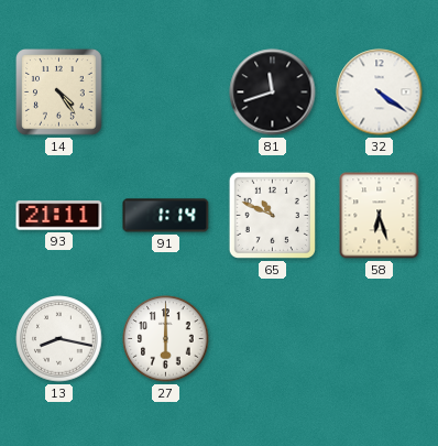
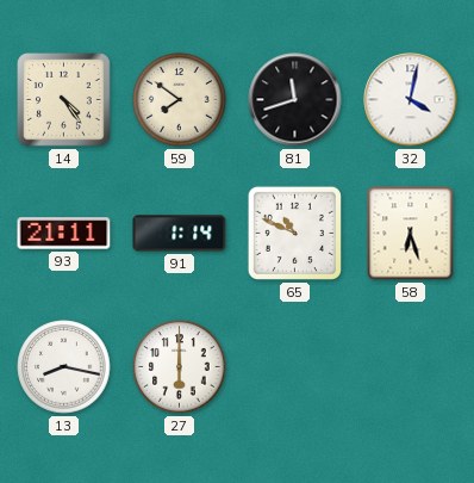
59: none -> 7:51
32: 4:21 -> 4:02
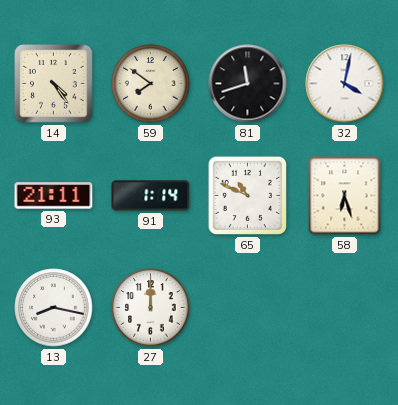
27: 6:00 -> 12:00
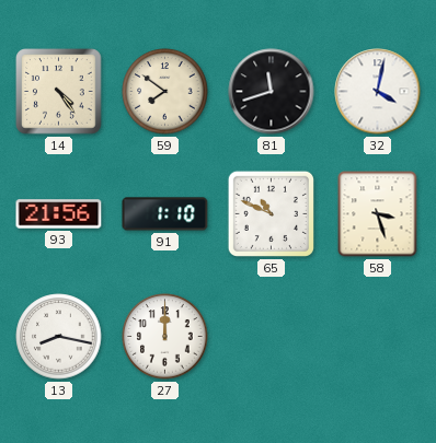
93: 21:11 -> 21:56
91: 1:14 -> 1:10
58: 6:27 -> 3:27
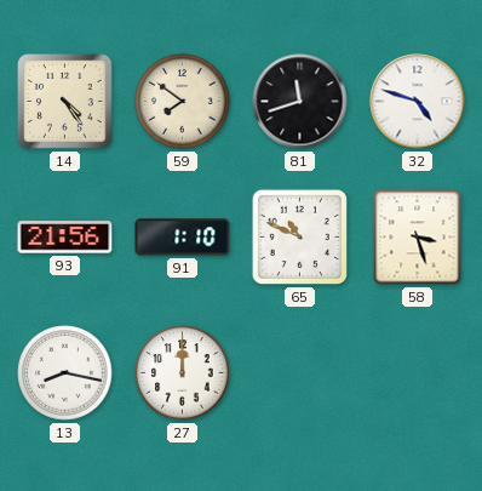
32: 4:02 -> 4:48
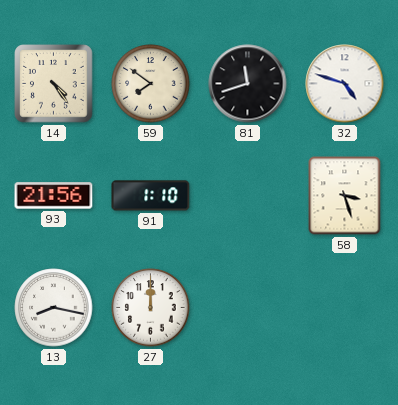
65: 10:49 -> none
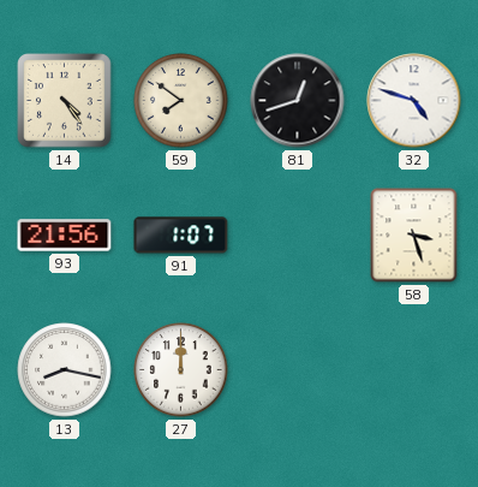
81: 11:42 -> 12:42
91: 1:10 -> 1:07
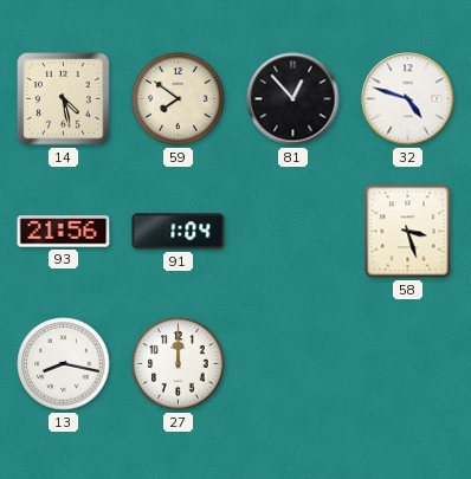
14: 4:24 -> 4:28
81: 12:42 -> 12:53
91: 1:07 -> 1:04
